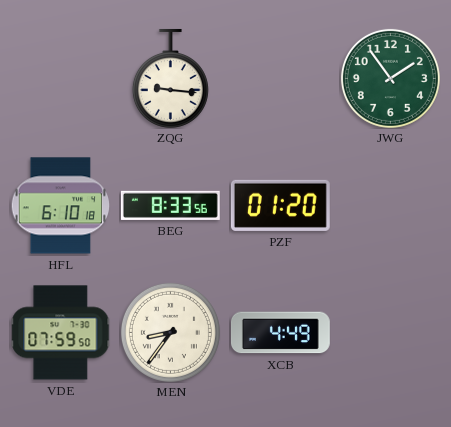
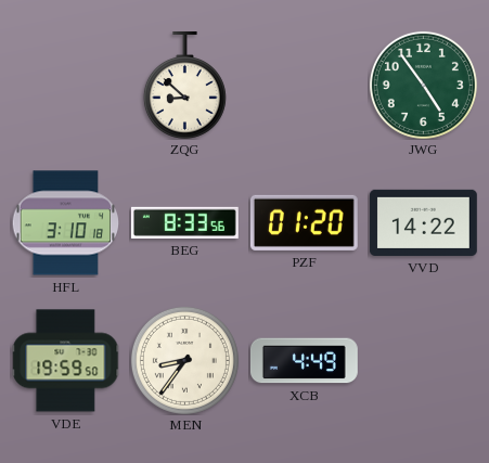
ZQG: 9:16 -> 8:52
JWG: 1:54 -> 4:54
HFL: 6:10 -> 3:10
VVD: none -> 14:22
VDE: 07:59 -> 19:59
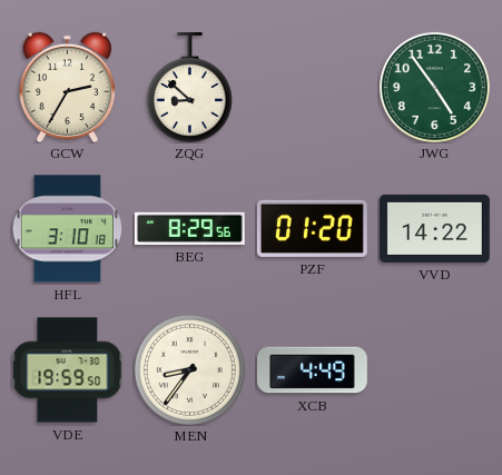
GCW: none -> 2:35
BEG: 8:33 -> 8:29
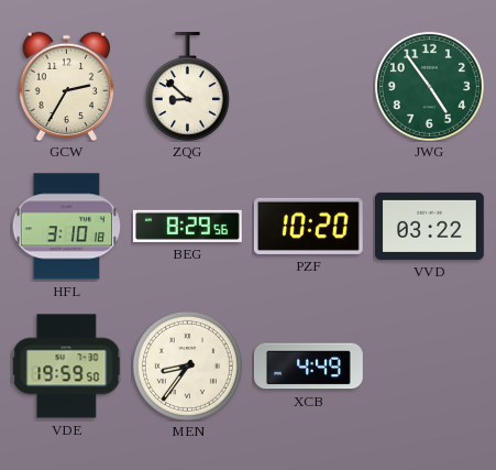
PZF: 01:20 -> 10:20
VVD: 14:22 -> 03:22
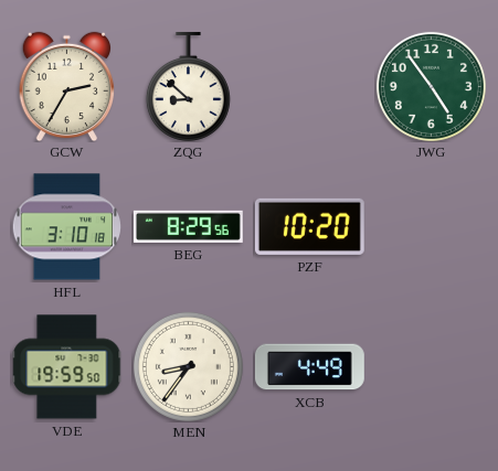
VVD: 03:22 -> none
